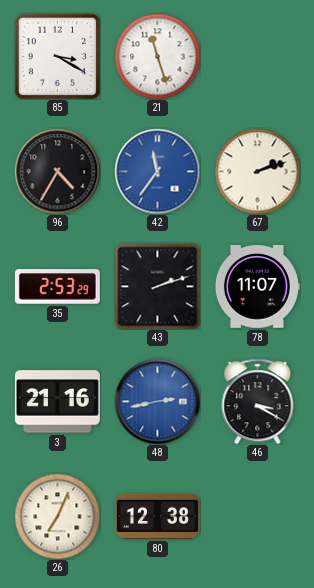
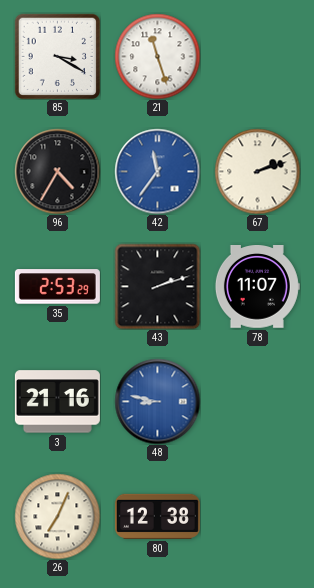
48: 2:43 -> 8:47
46: 3:20 -> none
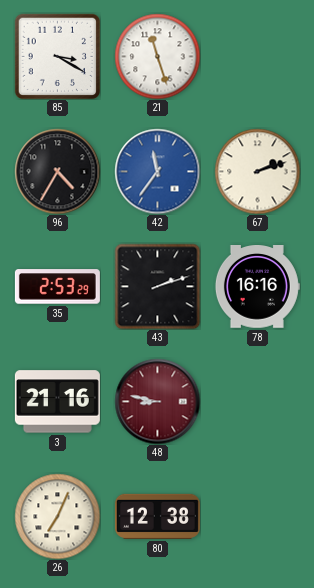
78: 11:07 -> 16:16
48 dial: blue -> burgundy
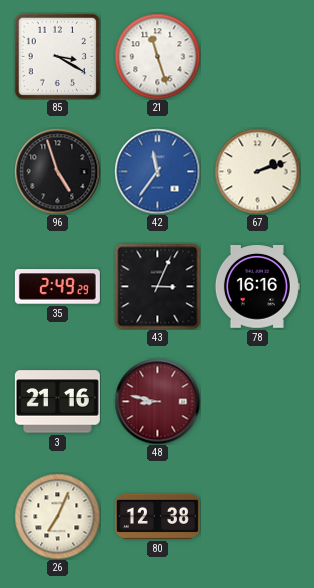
96: 4:35 -> 4:57
35: 2:53 -> 2:49
43: 2:12 -> 3:04
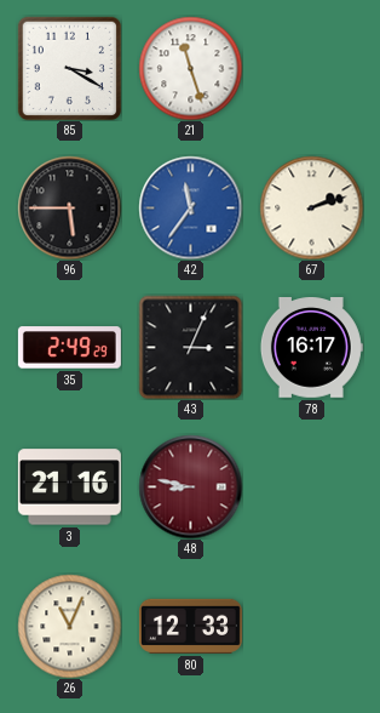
96: 4:57 -> 5:45
78: 16:16 -> 16:17
26: 7:04 -> 11:04
80: 12:38 -> 12:33
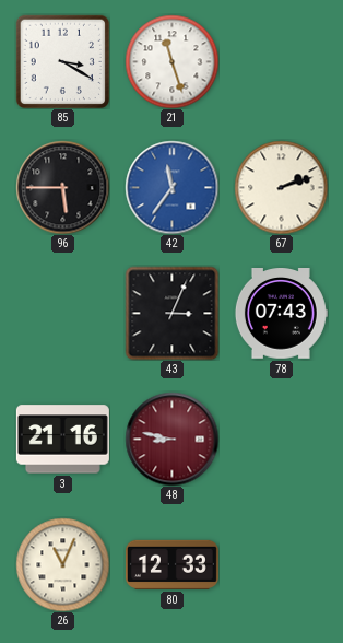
35: 2:49 -> none
78: 16:17 -> 07:43
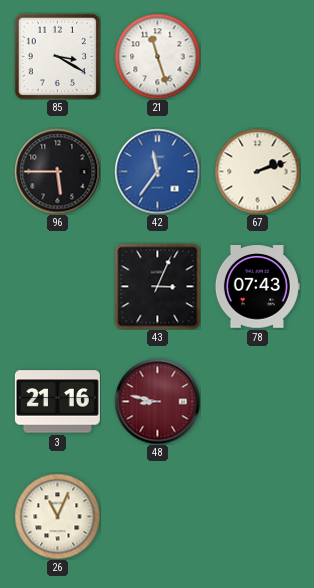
80: 12:33 -> none
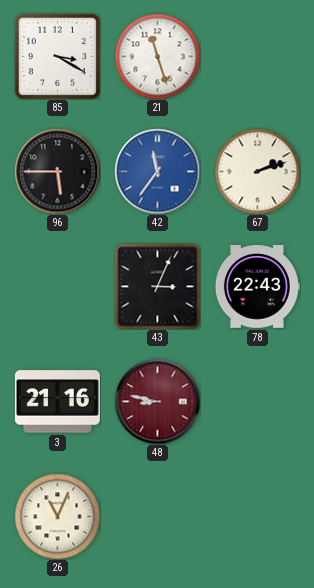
78: 07:43 -> 22:43
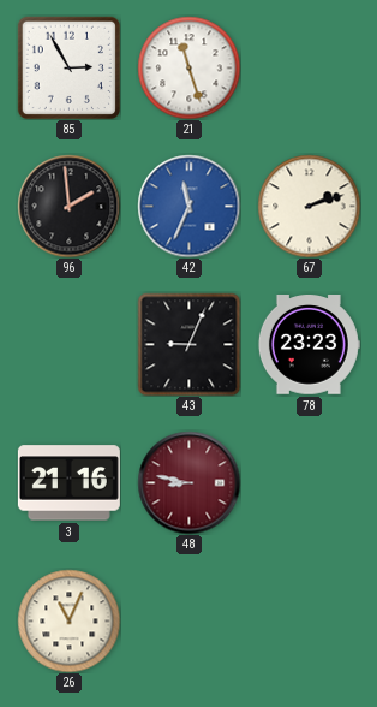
85: 3:20 -> 2:55
96: 5:45 -> 1:59
42: 11:36 -> 11:34
43: 3:04 -> 9:04
78: 22:43 -> 23:23
